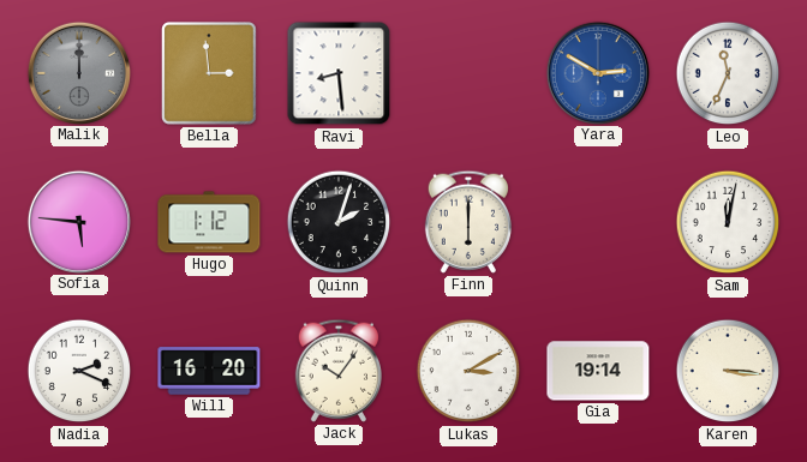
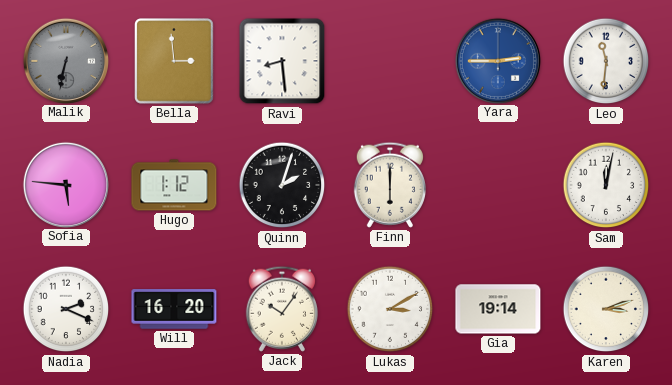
Malik: 12:00 -> 6:32
Yara: 2:50 -> 2:45
Leo: 11:34 -> 11:31
Karen: 3:16 -> 3:12
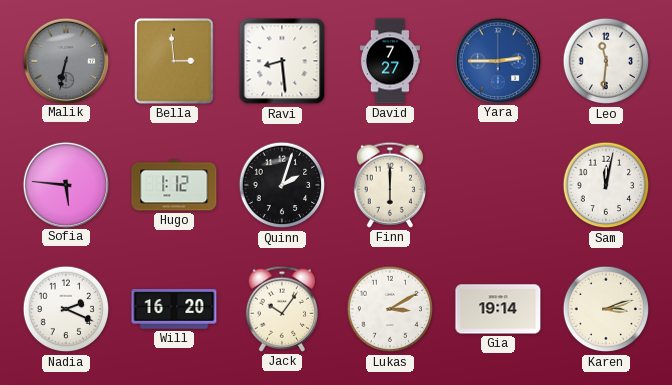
David: none -> 7:27
